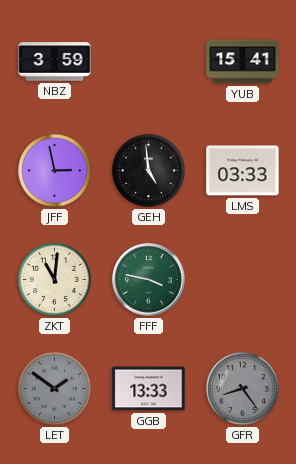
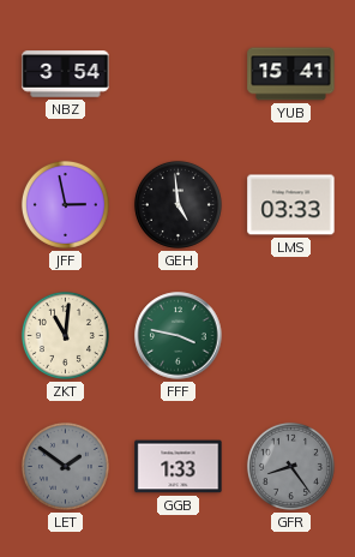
NBZ: 3:59 -> 3:54
GGB: 13:33 -> 1:33
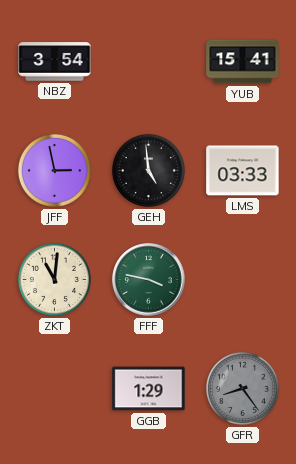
LET: 1:51 -> none
GGB: 1:33 -> 1:29
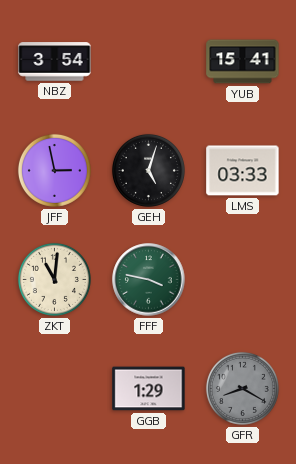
GEH: 4:59 -> 5:03
GFR: 8:24 -> 8:20
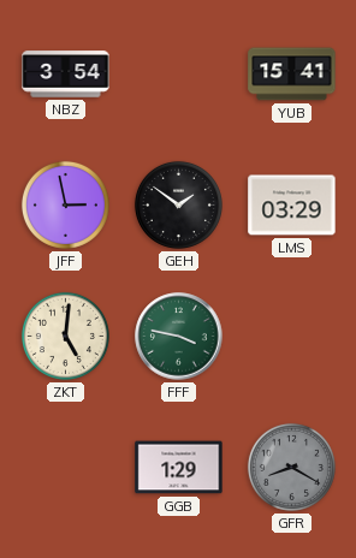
GEH: 5:03 -> 1:51
LMS: 03:33 -> 03:29
ZKT: 11:01 -> 5:01
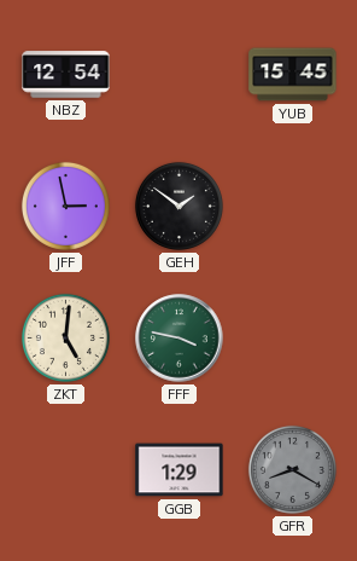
NBZ: 3:54 -> 12:54
YUB: 15:41 -> 15:45
LMS: 03:29 -> none
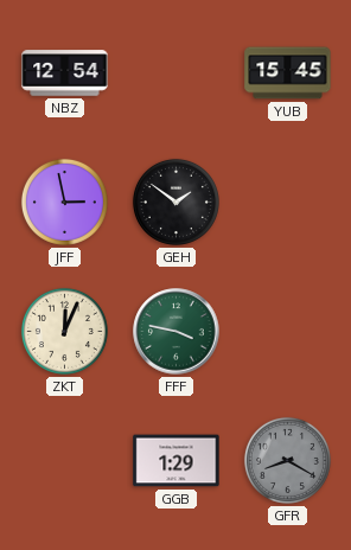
ZKT: 5:01 -> 12:04
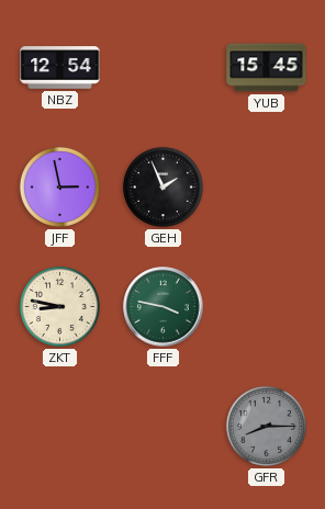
GEH: 1:51 -> 1:56
ZKT: 12:04 -> 8:47
GGB: 1:29 -> none
GFR: 8:20 -> 8:15
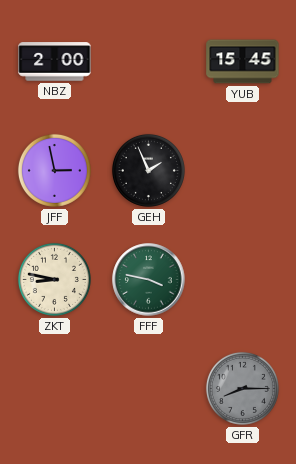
NBZ: 12:54 -> 2:00
